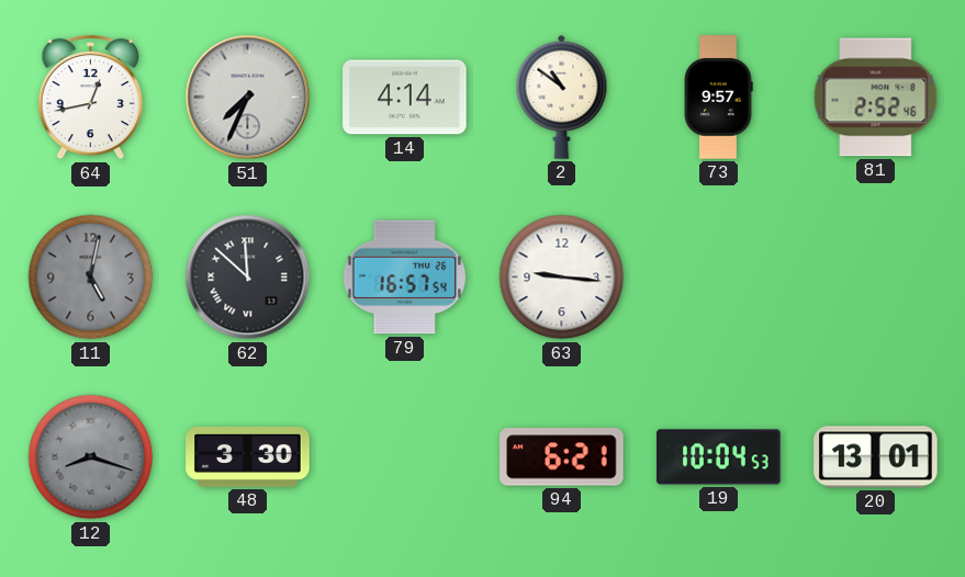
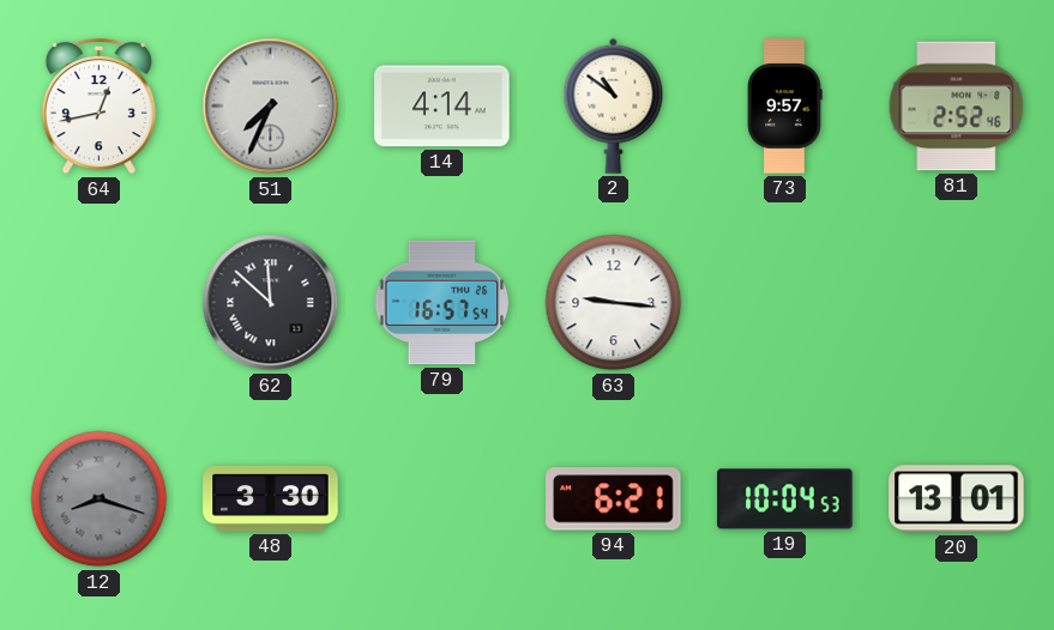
11: 5:02 -> none
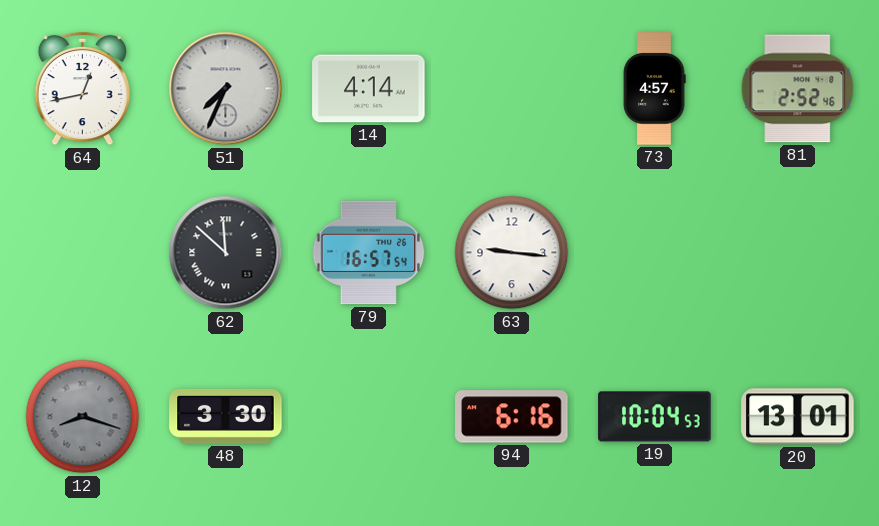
2: 10:51 -> none
73: 9:57 -> 4:57
94: 6:21 -> 6:16
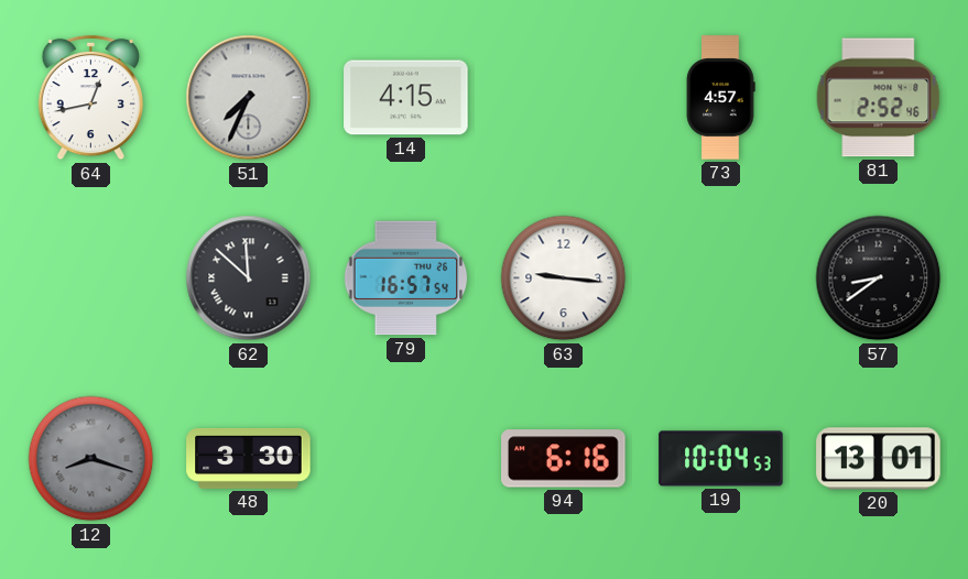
14: 4:14 -> 4:15
57: none -> 8:39
